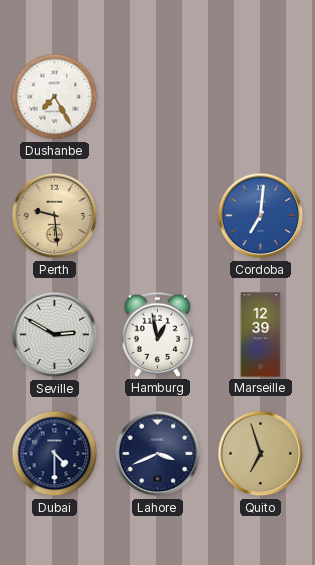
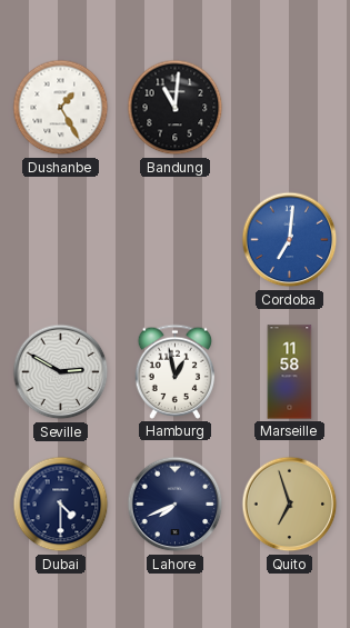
Dushanbe: 7:25 -> 1:25
Bandung: none -> 11:01
Perth: 9:29 -> none
Marseille: 12:39 -> 11:58
Lahore: 3:41 -> 7:41
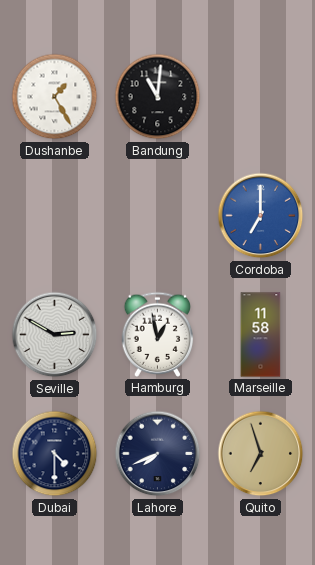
Cordoba: 7:01 -> 7:00
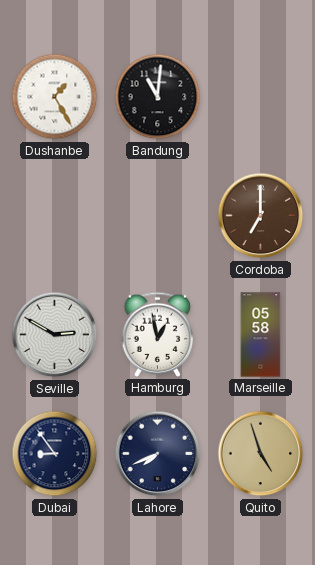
Cordoba dial: blue -> brown
Marseille: 11:58 -> 05:58
Dubai: 4:30 -> 8:54
Quito: 6:57 -> 4:57
